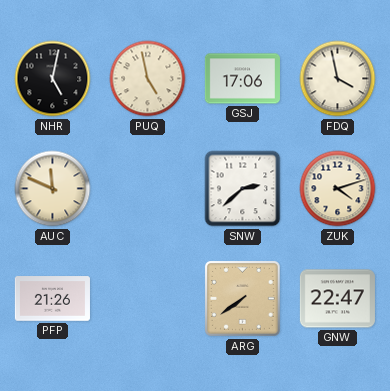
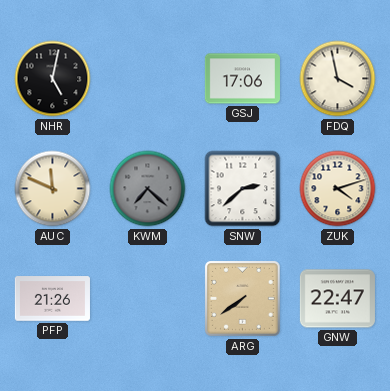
PUQ: 4:58 -> none
KWM: none -> 7:22
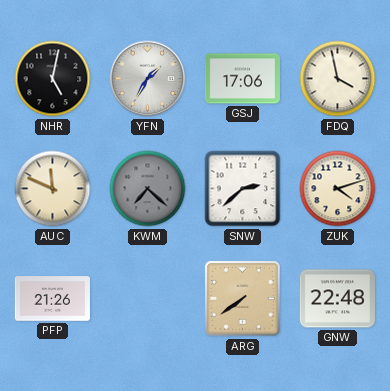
YFN: none -> 1:35
GNW: 22:47 -> 22:48
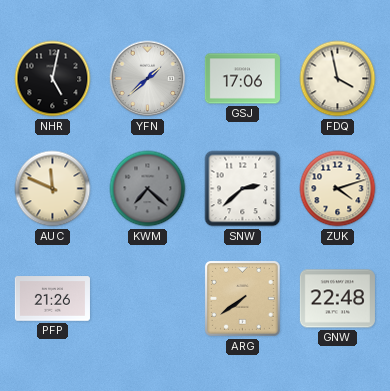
YFN: 1:35 -> 1:38
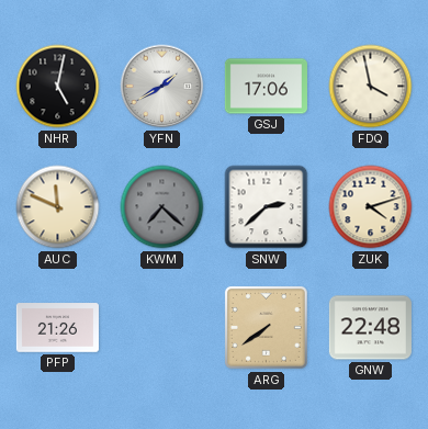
YFN: 1:38 -> 1:40
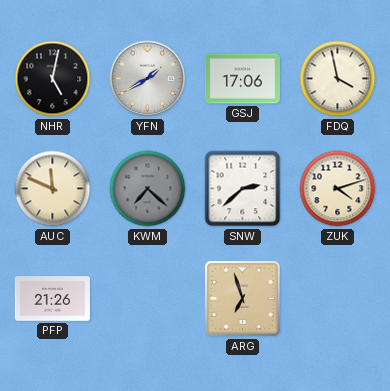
ARG: 7:39 -> 6:57
GNW: 22:48 -> none
